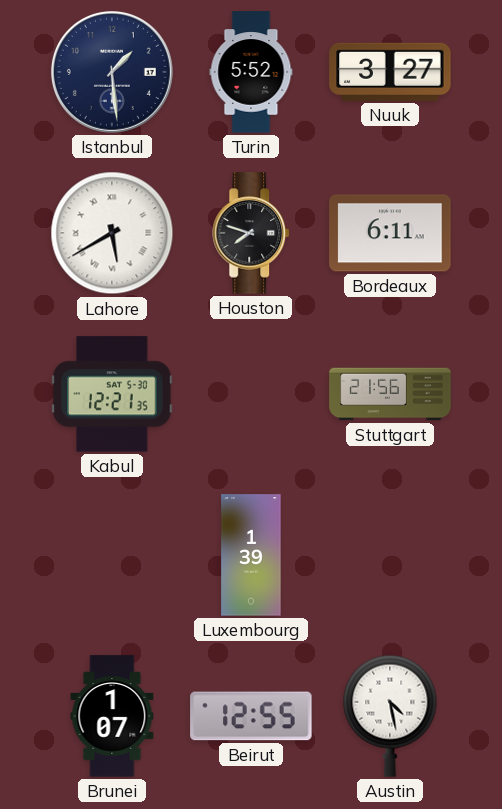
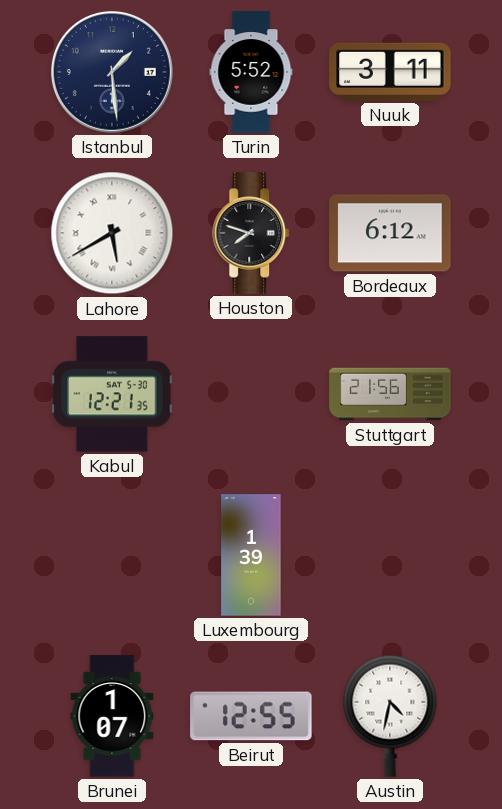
Nuuk: 3:27 -> 3:11
Bordeaux: 6:11 -> 6:12
Austin: 4:28 -> 4:32
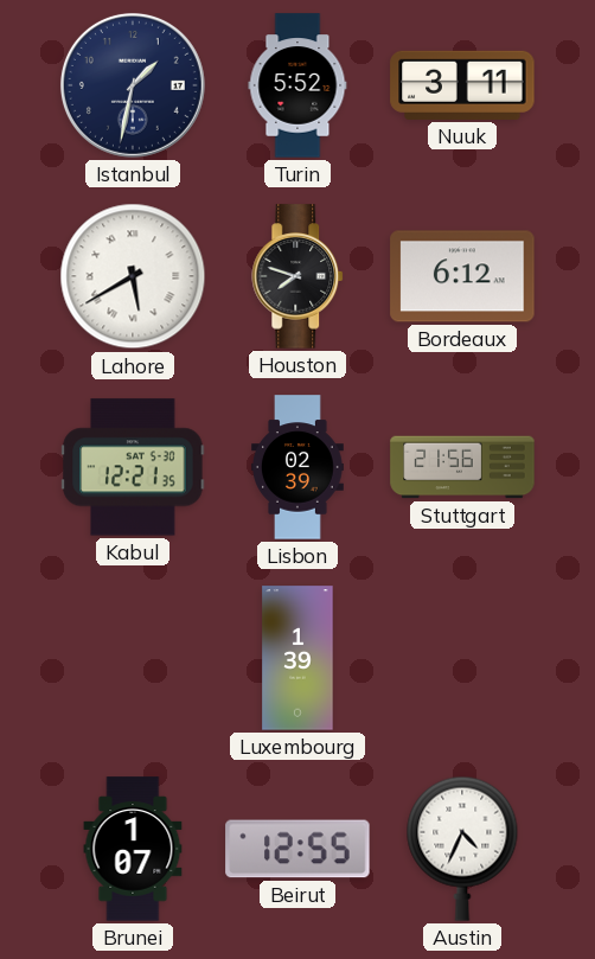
Istanbul: 1:29 -> 1:32
Lisbon: none -> 02:39
Austin: 4:32 -> 4:34
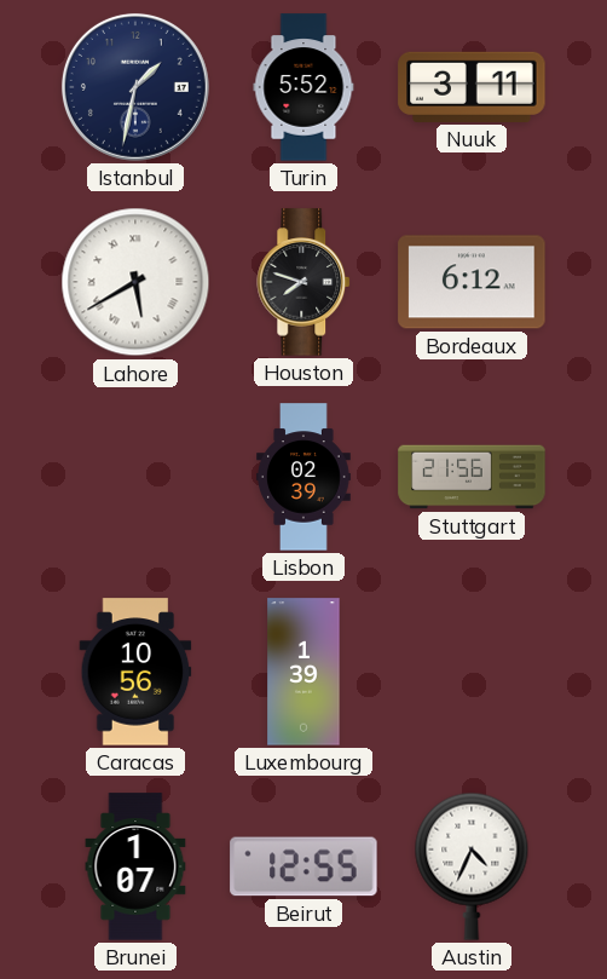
Kabul: 12:21 -> none
Caracas: none -> 10:56
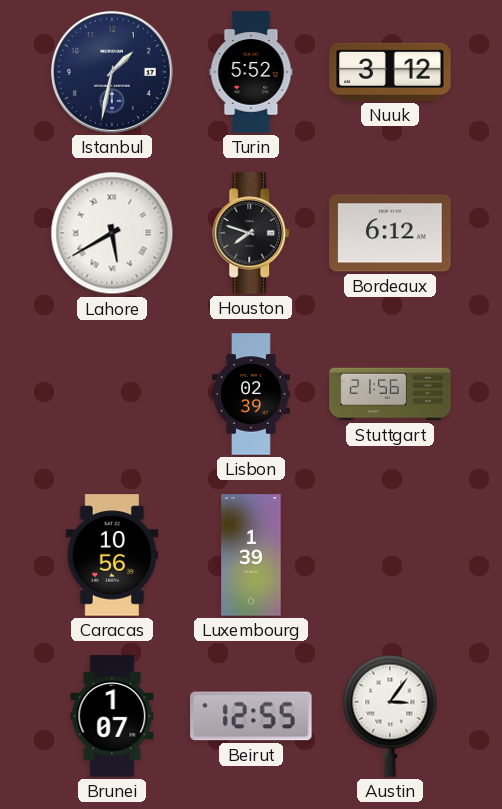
Nuuk: 3:11 -> 3:12
Austin: 4:34 -> 3:06
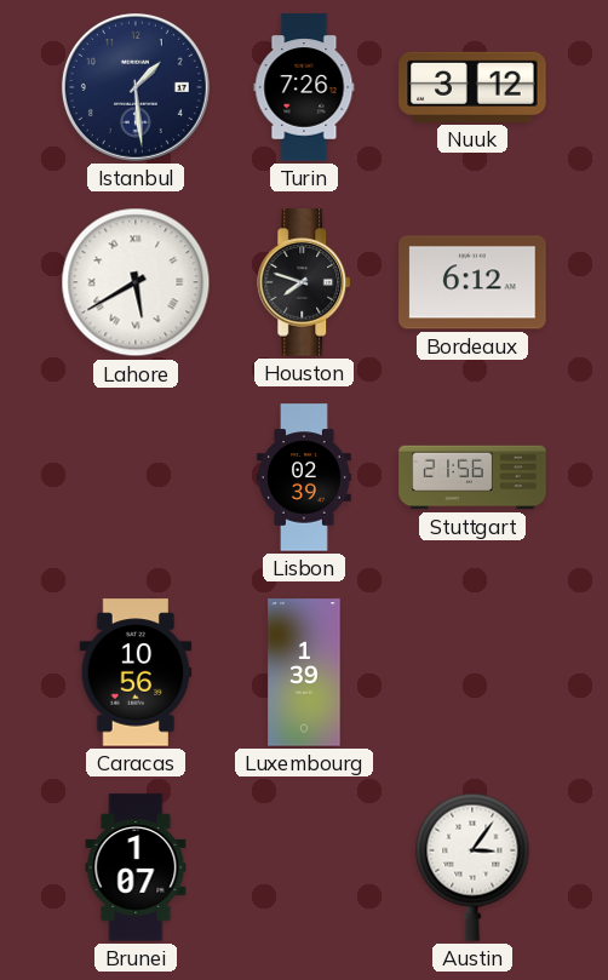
Istanbul: 1:32 -> 1:29
Turin: 5:52 -> 7:26
Beirut: 12:55 -> none
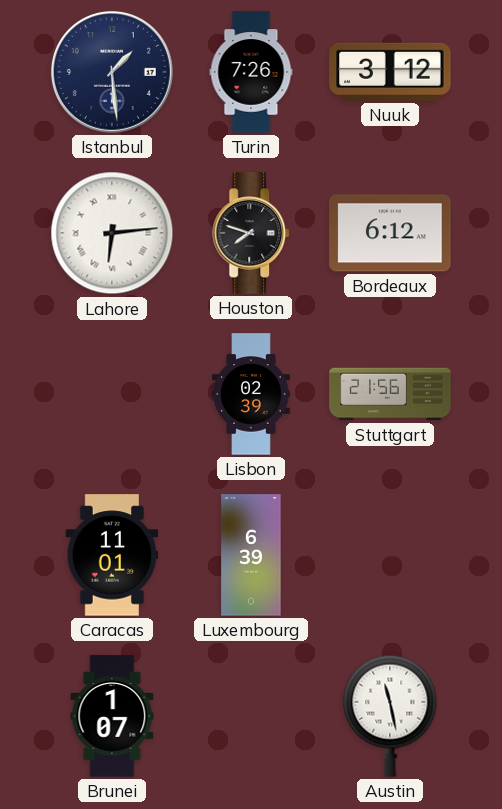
Lahore: 5:40 -> 6:14
Caracas: 10:56 -> 11:01
Luxembourg: 1:39 -> 6:39
Austin: 3:06 -> 11:28
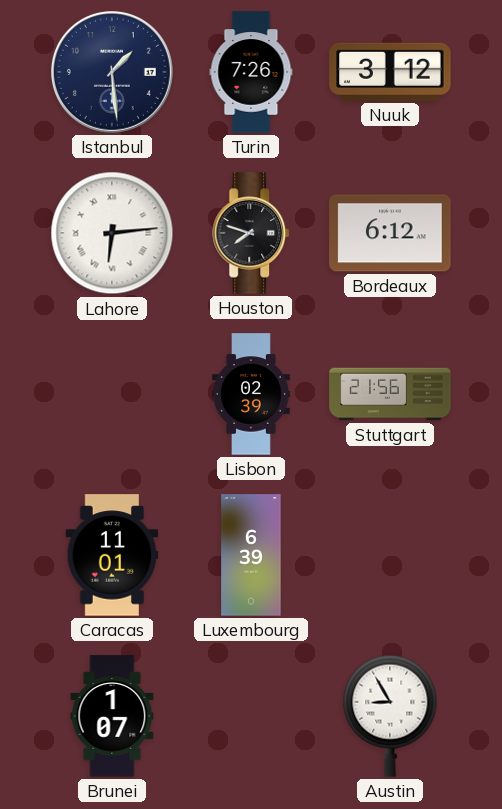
Austin: 11:28 -> 8:55
